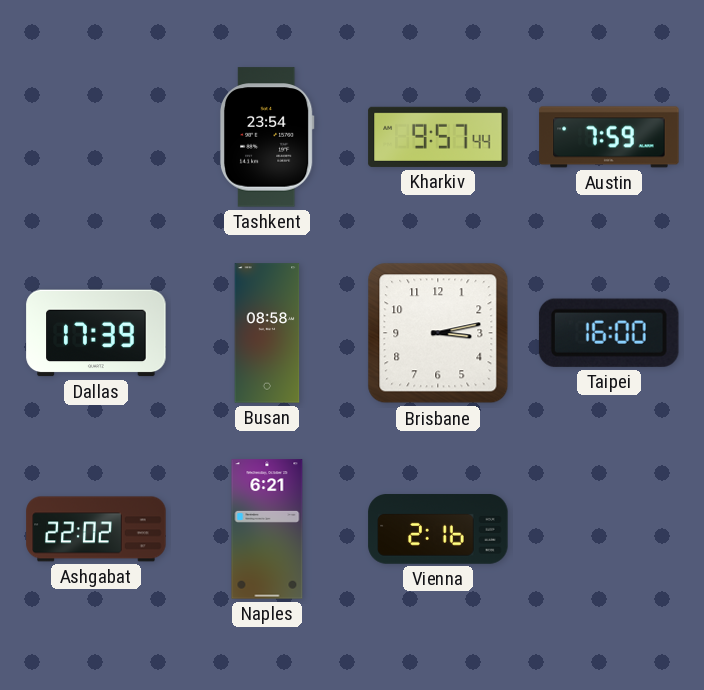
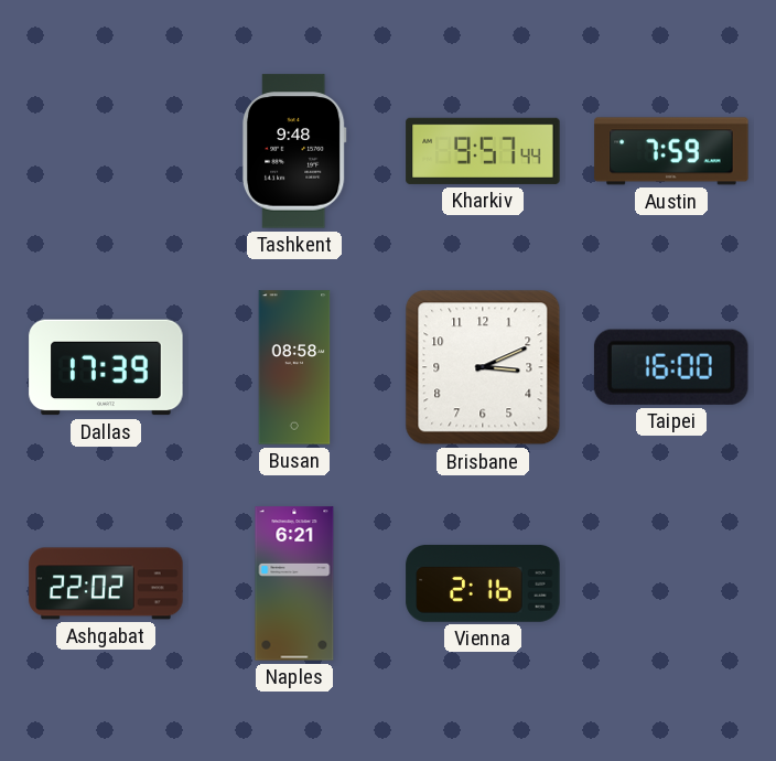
Tashkent: 23:54 -> 9:48
Brisbane: 3:13 -> 3:11
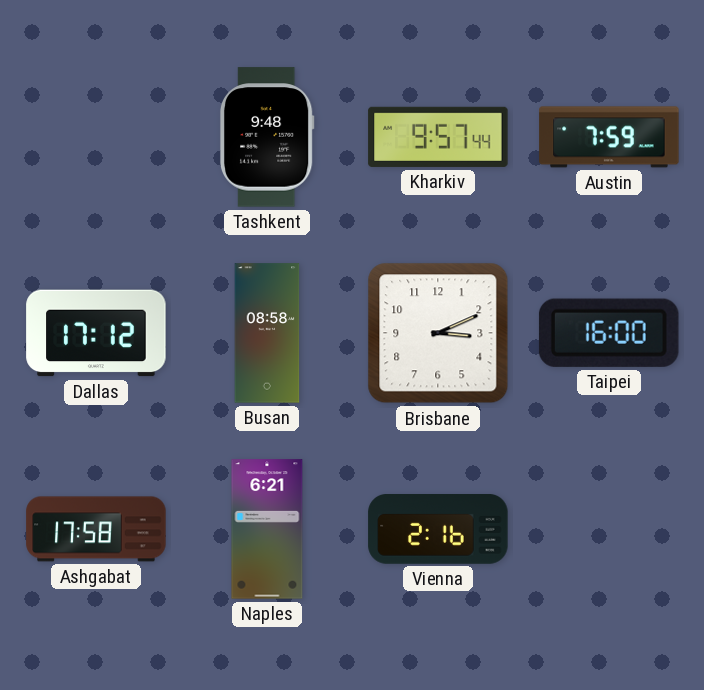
Dallas: 17:39 -> 17:12
Ashgabat: 22:02 -> 17:58
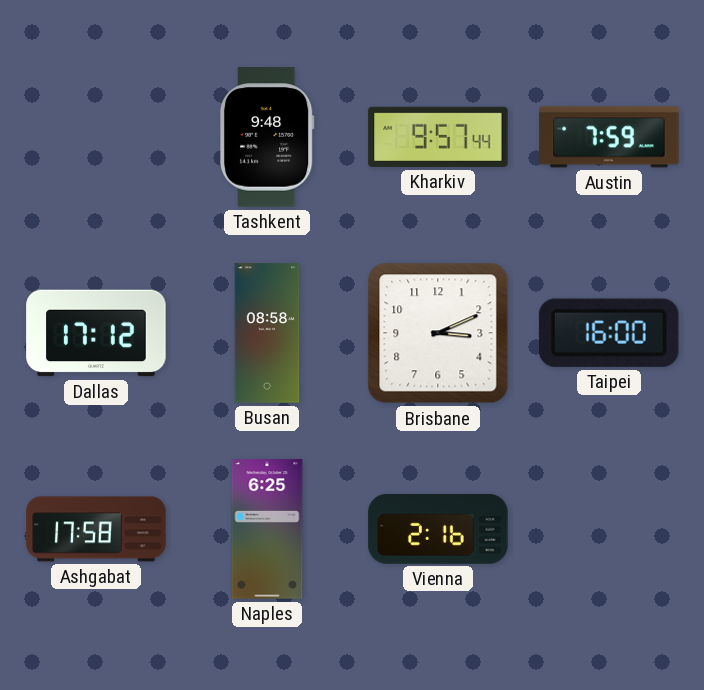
Naples: 6:21 -> 6:25
